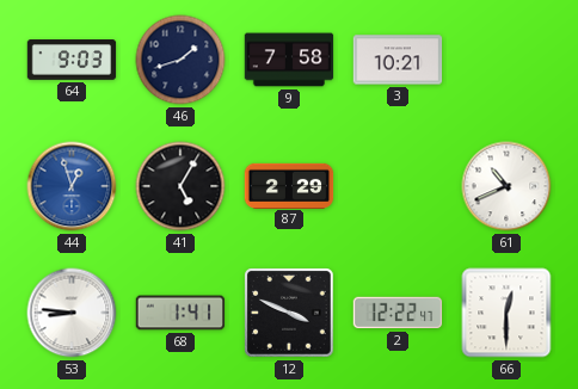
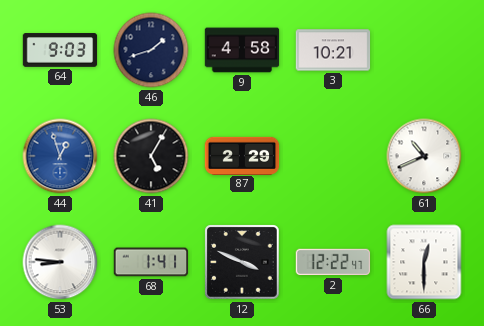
9: 7:58 -> 4:58
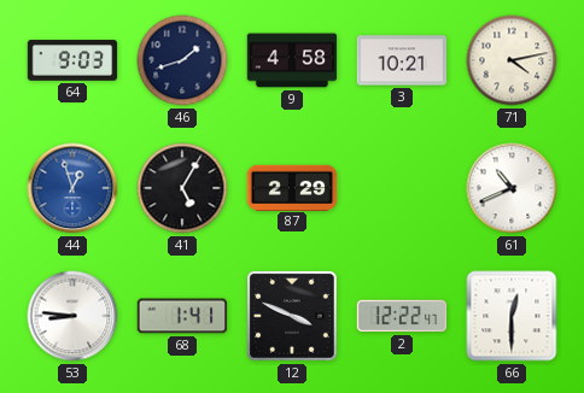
71: none -> 4:13
